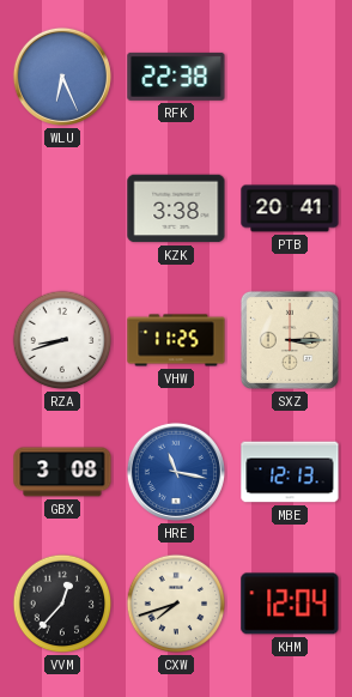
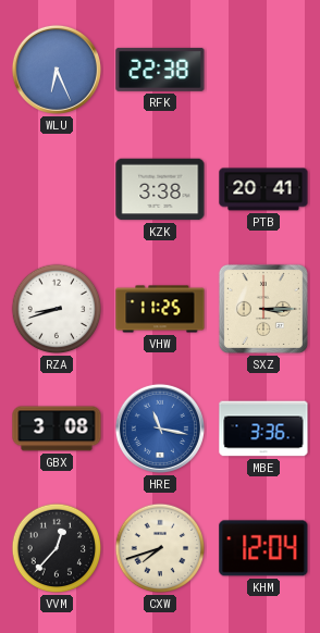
MBE: 12:13 -> 3:36
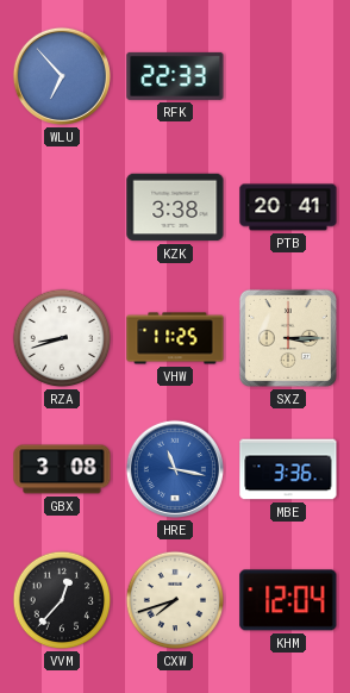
WLU: 6:26 -> 6:53
RFK: 22:38 -> 22:33
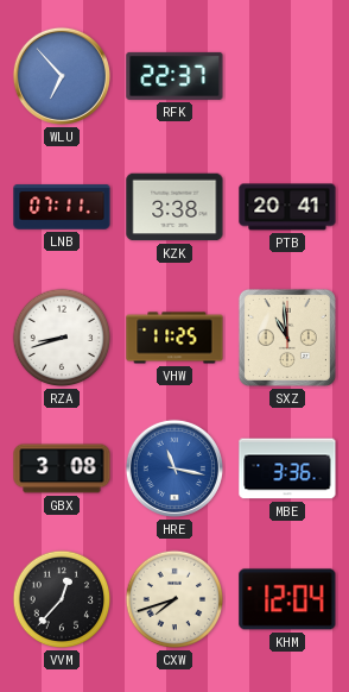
RFK: 22:33 -> 22:37
LNB: none -> 07:11
SXZ: 3:15 -> 10:59
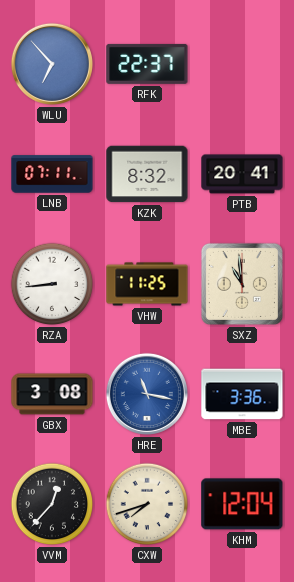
KZK: 3:38 -> 8:32
RZA: 8:42 -> 8:44
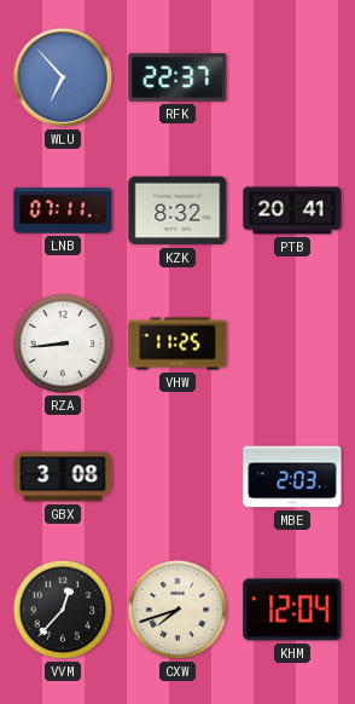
SXZ: 10:59 -> none
HRE: 11:17 -> none
MBE: 3:36 -> 2:03
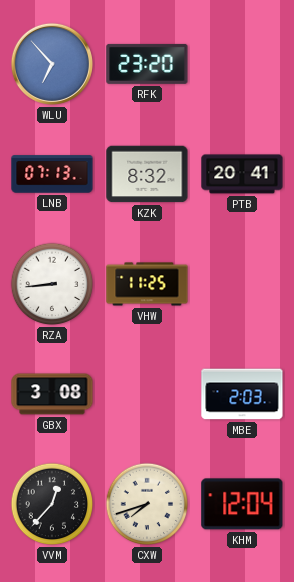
RFK: 22:37 -> 23:20
LNB: 07:11 -> 07:13
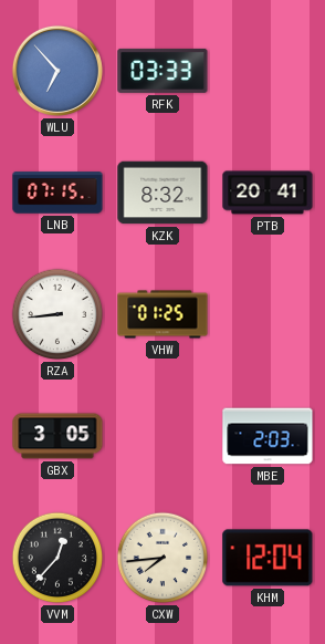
RFK: 23:20 -> 03:33
LNB: 07:13 -> 07:15
VHW: 11:25 -> 01:25
GBX: 3:08 -> 3:05
CXW: 7:42 -> 7:44
